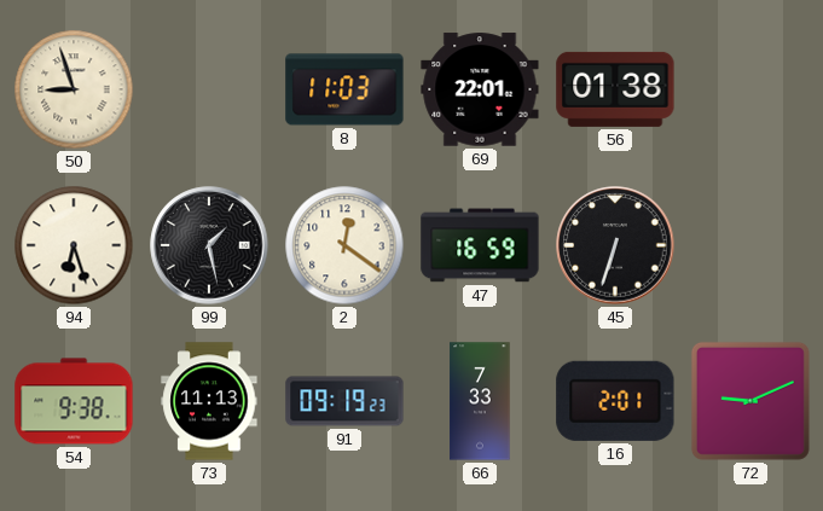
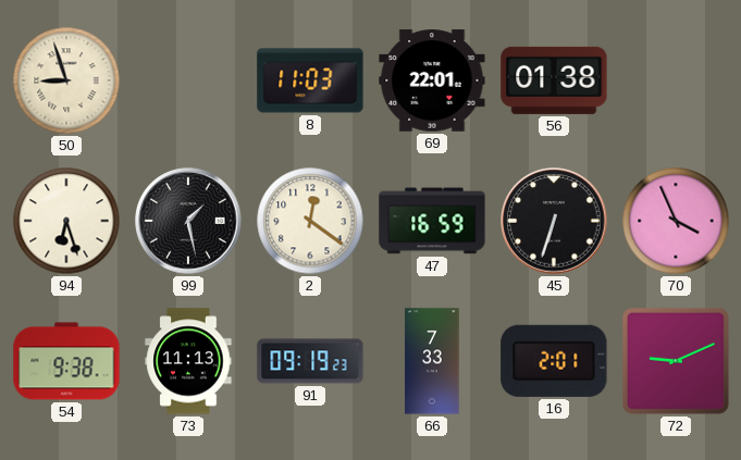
70: none -> 3:56
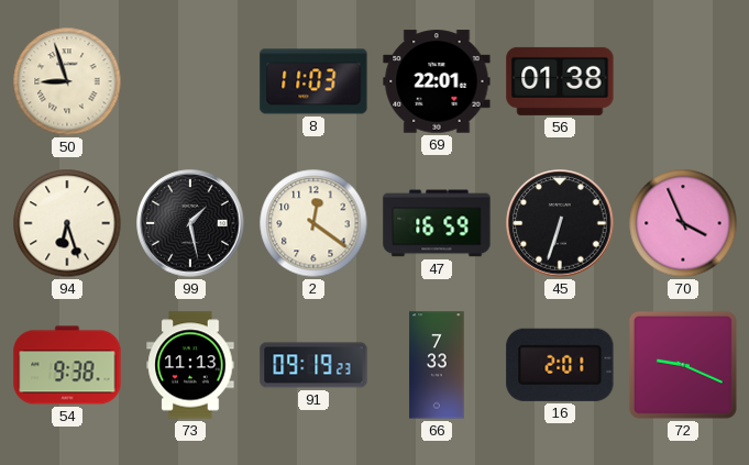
72: 9:11 -> 9:19
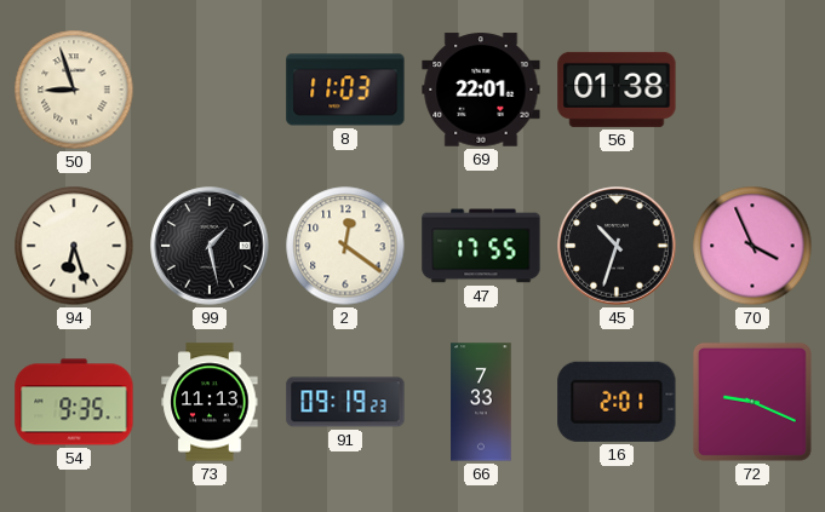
47: 16:59 -> 17:55
45: 6:33 -> 10:33
54: 9:38 -> 9:35
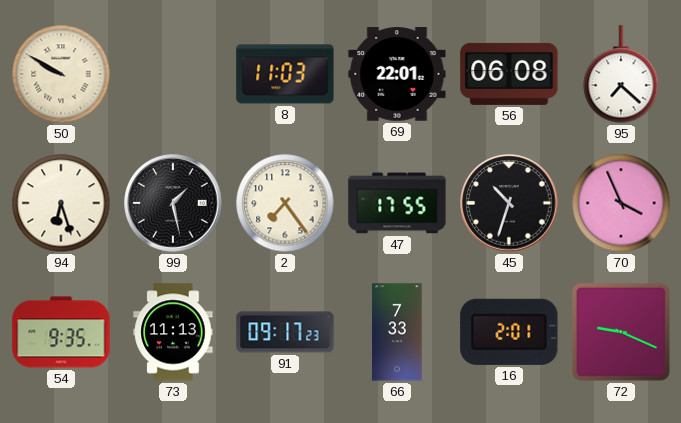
50: 8:57 -> 9:50
56: 01:38 -> 06:08
95: none -> 7:22
2: 12:21 -> 7:24
91: 09:19 -> 09:17
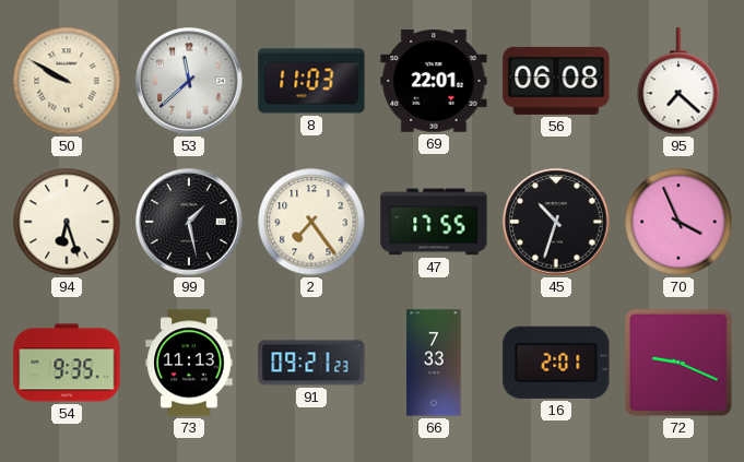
53: none -> 11:38
91: 09:17 -> 09:21
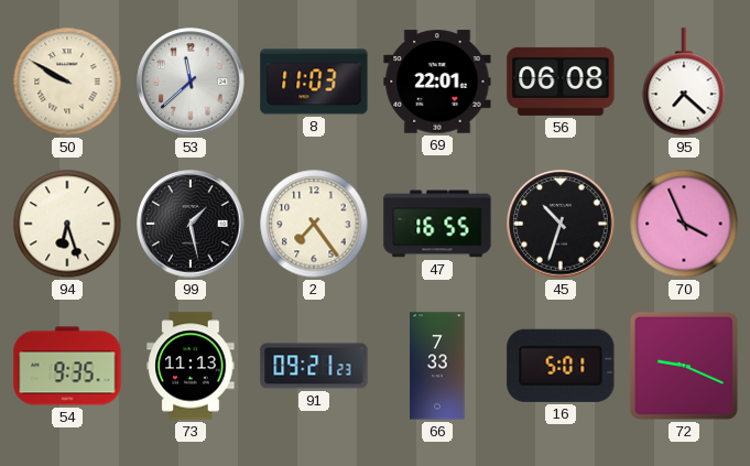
47: 17:55 -> 16:55
16: 2:01 -> 5:01
